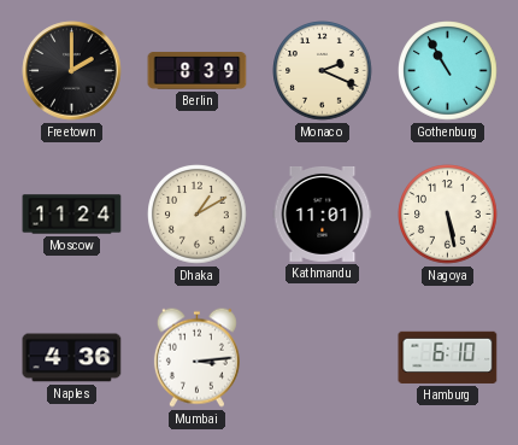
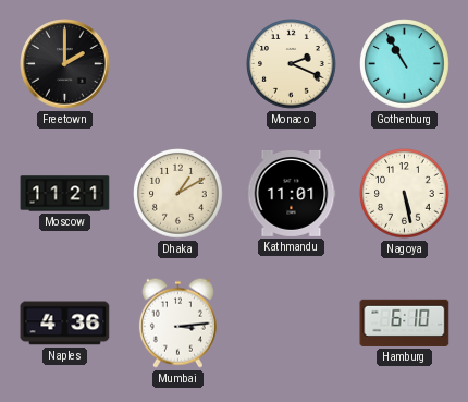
Berlin: 8:39 -> none
Moscow: 11:24 -> 11:21
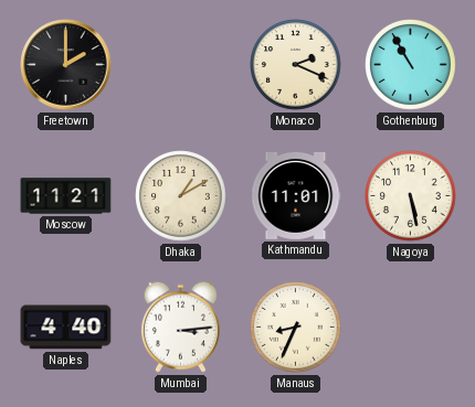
Naples: 4:36 -> 4:40
Manaus: none -> 8:34
Hamburg: 6:10 -> none
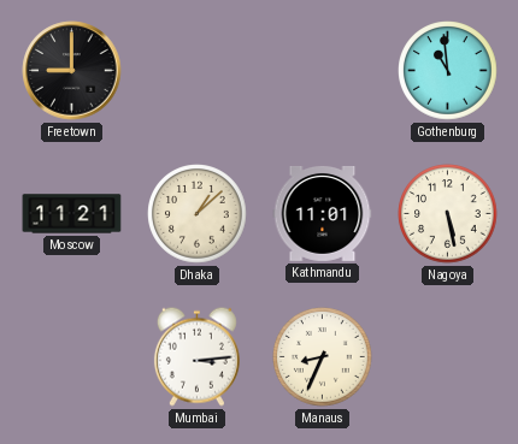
Freetown: 2:00 -> 9:00
Monaco: 2:19 -> none
Gothenburg: 10:55 -> 10:59
Dhaka: 1:10 -> 1:08
Naples: 4:40 -> none
